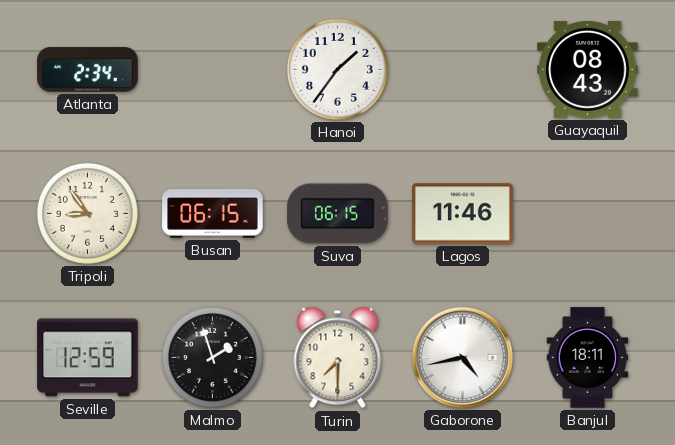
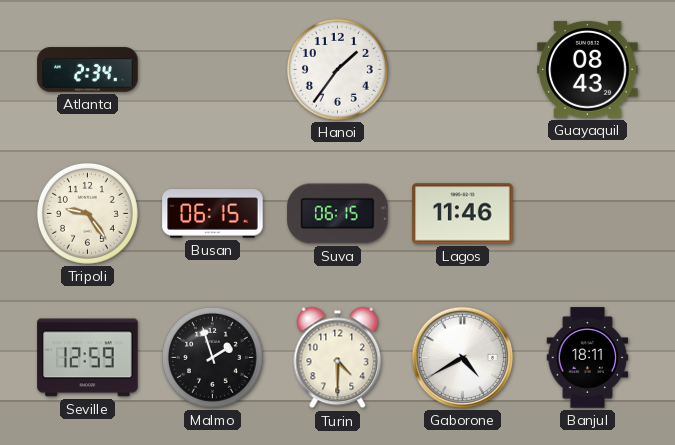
Tripoli: 8:54 -> 9:24
Turin: 7:30 -> 4:30
Gaborone: 4:43 -> 4:40
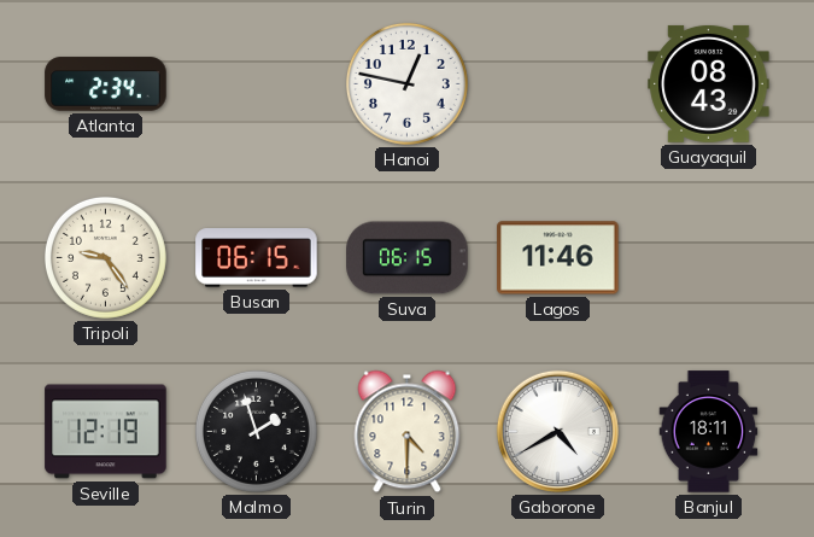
Hanoi: 1:36 -> 12:47
Seville: 12:59 -> 12:19
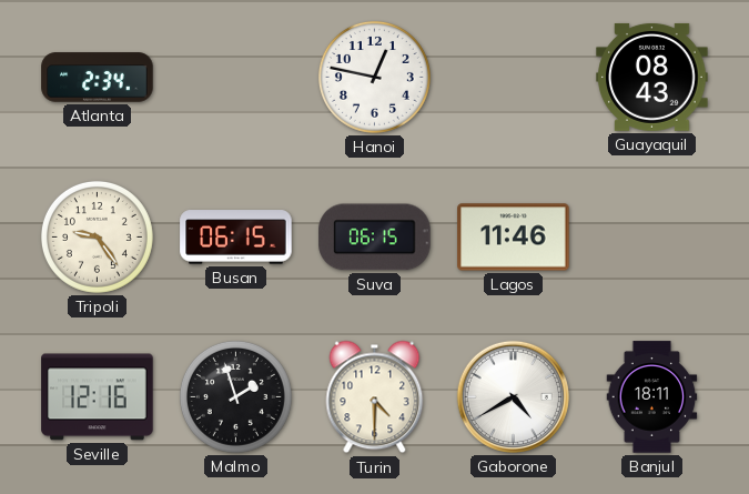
Seville: 12:19 -> 12:16
